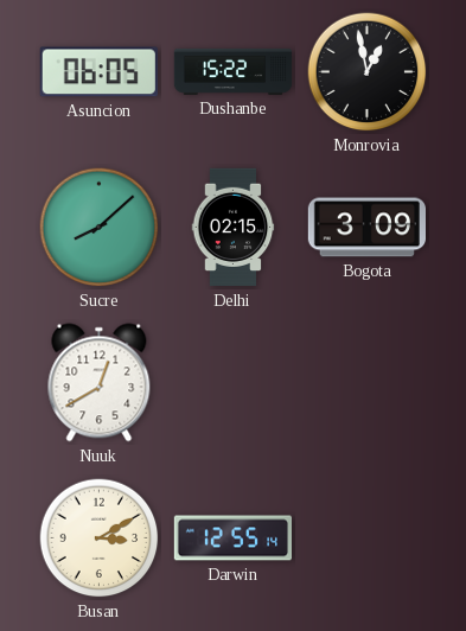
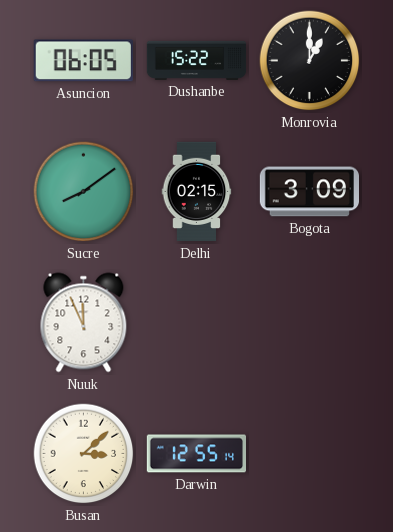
Monrovia: 12:58 -> 1:00
Sucre: 8:08 -> 8:09
Nuuk: 12:40 -> 11:56
Busan: 3:10 -> 3:08
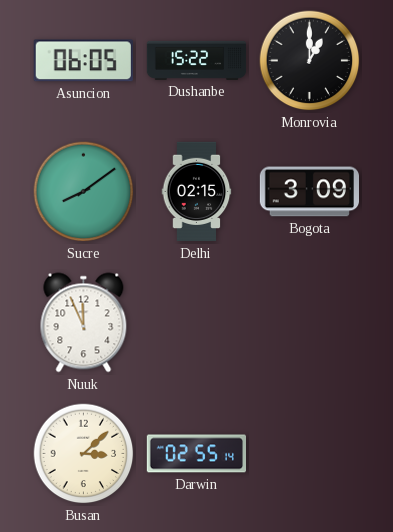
Darwin: 12:55 -> 02:55
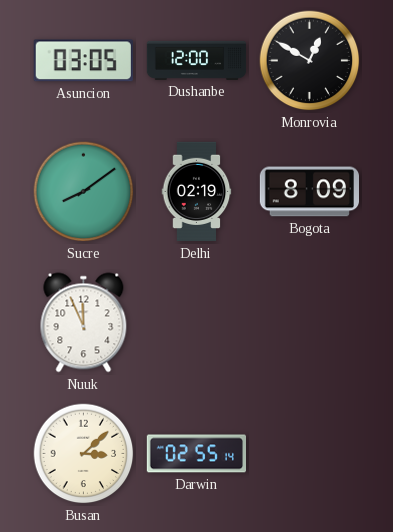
Asuncion: 06:05 -> 03:05
Dushanbe: 15:22 -> 12:00
Monrovia: 1:00 -> 12:50
Delhi: 02:15 -> 02:19
Bogota: 3:09 -> 8:09
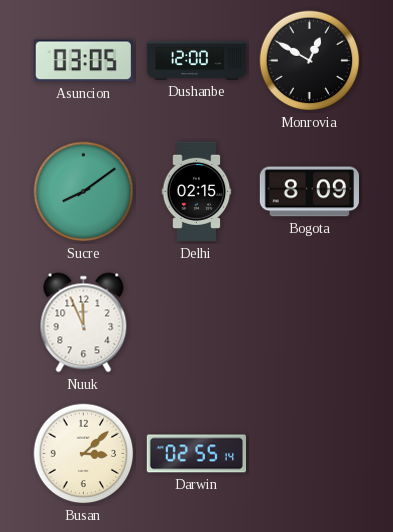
Delhi: 02:19 -> 02:15
